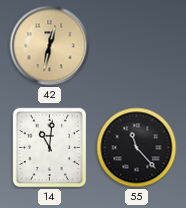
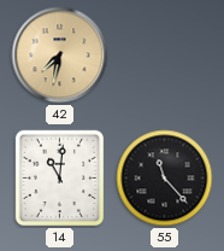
42: 12:32 -> 7:32
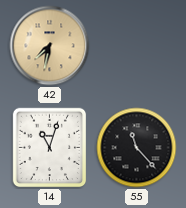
14: 11:01 -> 11:03
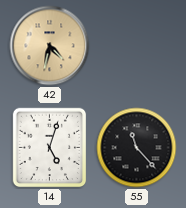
42: 7:32 -> 4:32
14: 11:03 -> 5:03
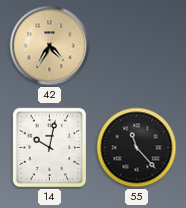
42: 4:32 -> 4:35
14: 5:03 -> 10:02
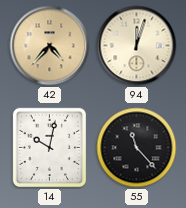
42: 4:35 -> 4:37
94: none -> 12:03
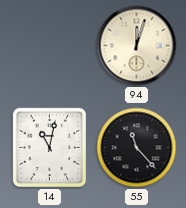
42: 4:37 -> none
14: 10:02 -> 11:02
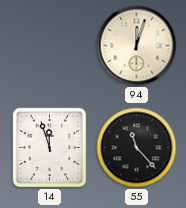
14: 11:02 -> 11:57
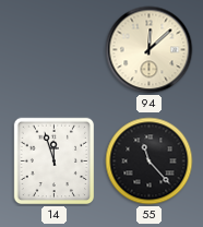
94: 12:03 -> 12:08
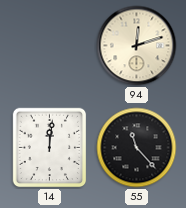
94: 12:08 -> 12:12
14: 11:57 -> 12:01
